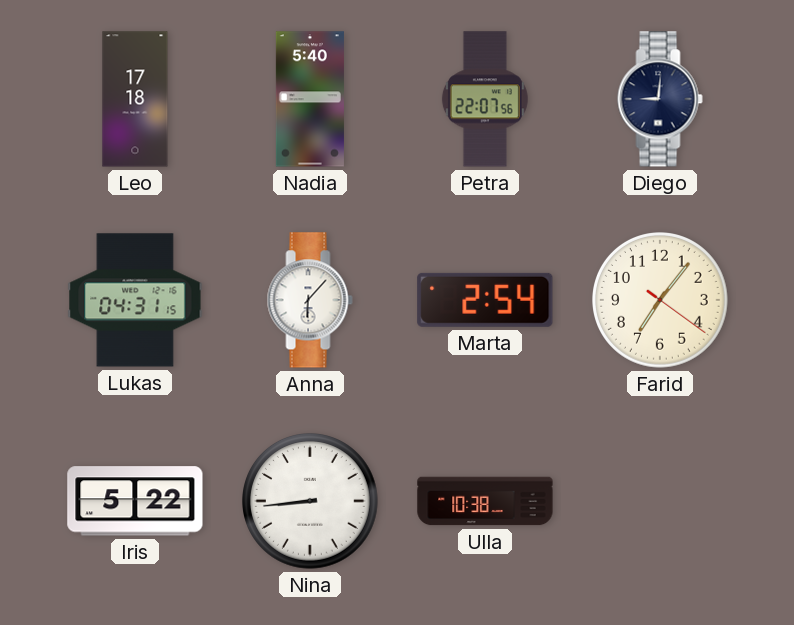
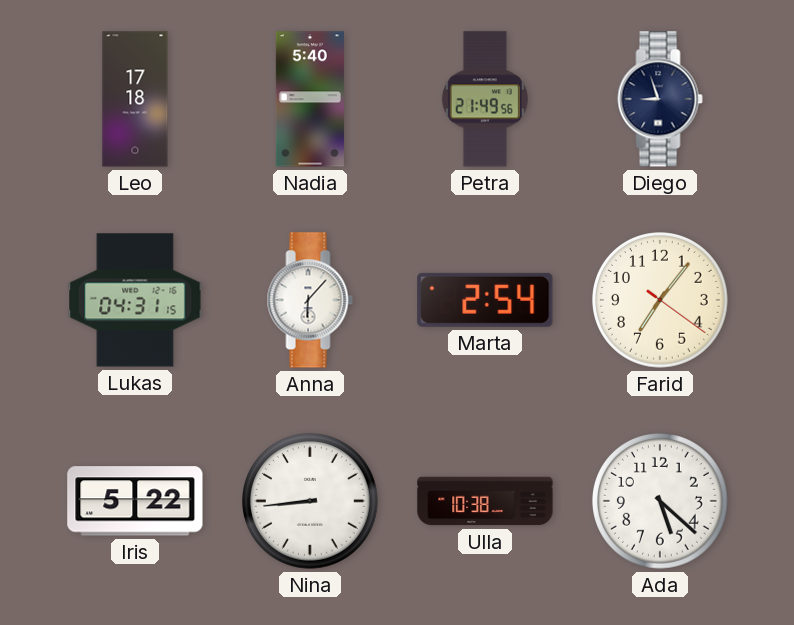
Petra: 22:07 -> 21:49
Diego: 9:01 -> 8:57
Ada: none -> 5:22
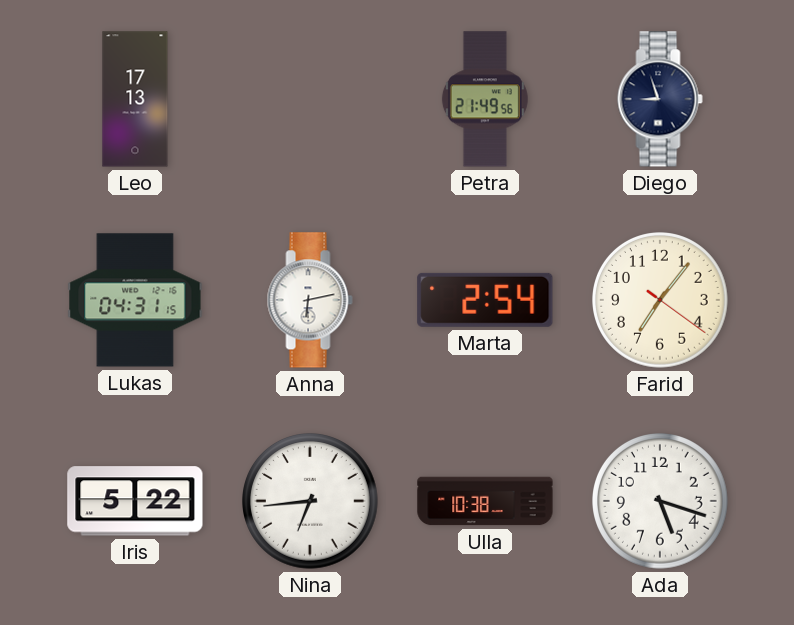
Leo: 17:18 -> 17:13
Nadia: 5:40 -> none
Anna: 6:07 -> 6:13
Nina: 8:44 -> 6:44
Ada: 5:22 -> 5:18
